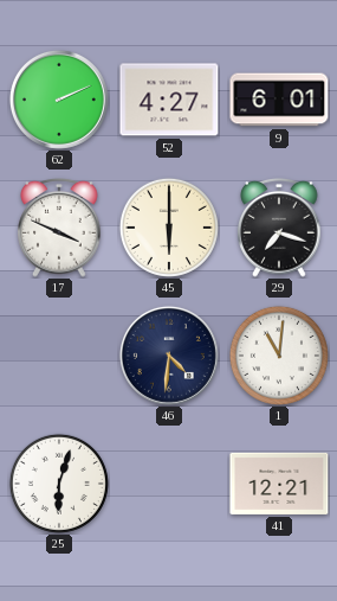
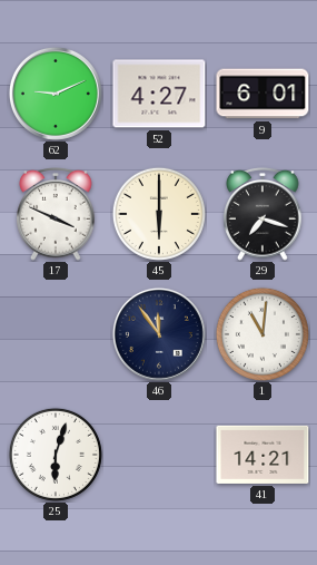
62: 2:11 -> 9:11
46: 4:31 -> 11:54
41: 12:21 -> 14:21
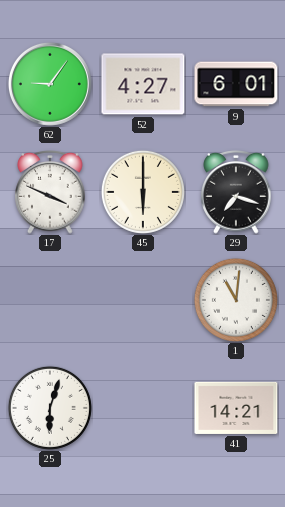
62: 9:11 -> 9:06
46: 11:54 -> none
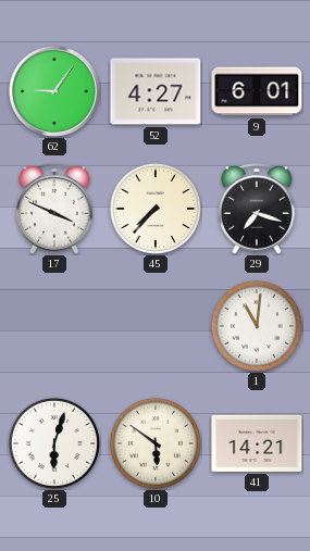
45: 6:00 -> 7:37
10: none -> 5:51
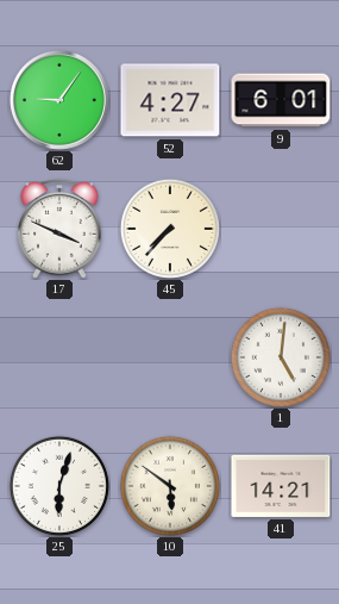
29: 7:18 -> none
1: 11:01 -> 5:01
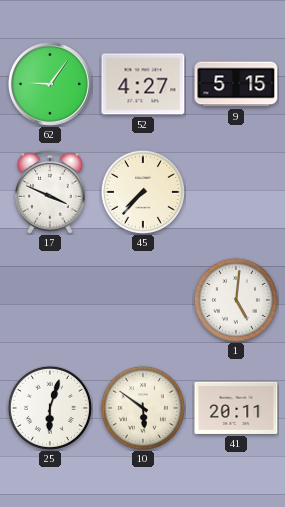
9: 6:01 -> 5:15
41: 14:21 -> 20:11
